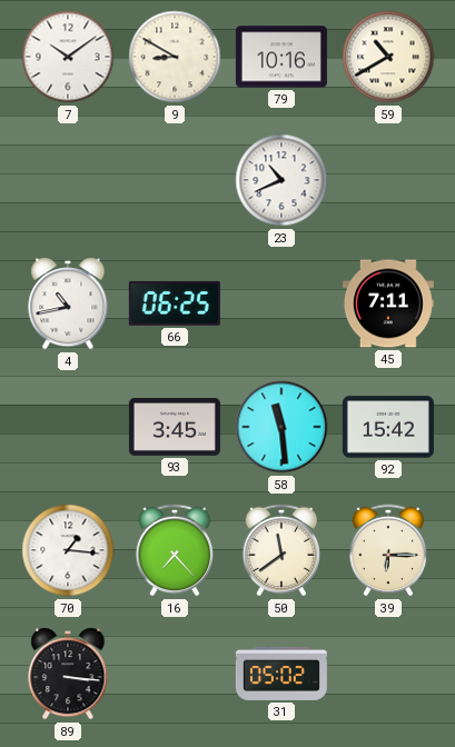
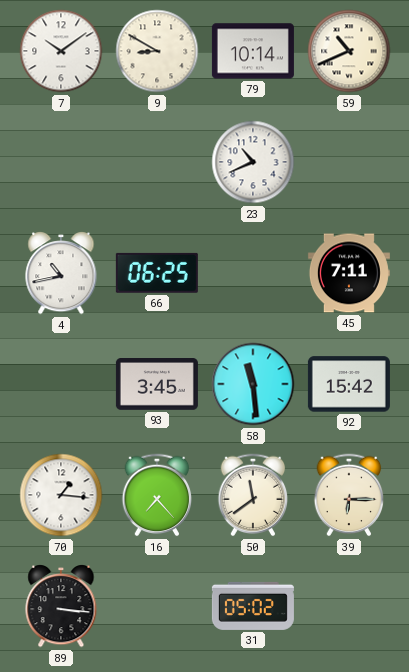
79: 10:16 -> 10:14
59: 10:40 -> 10:41
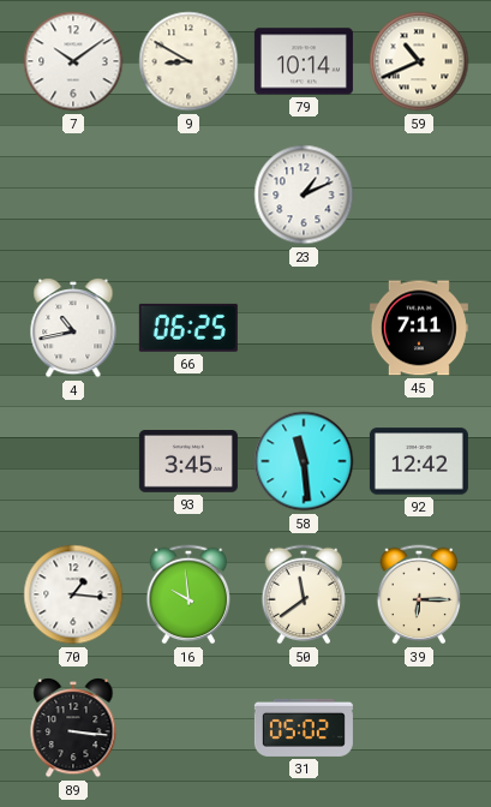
23: 10:41 -> 1:11
92: 15:42 -> 12:42
16: 7:23 -> 9:59
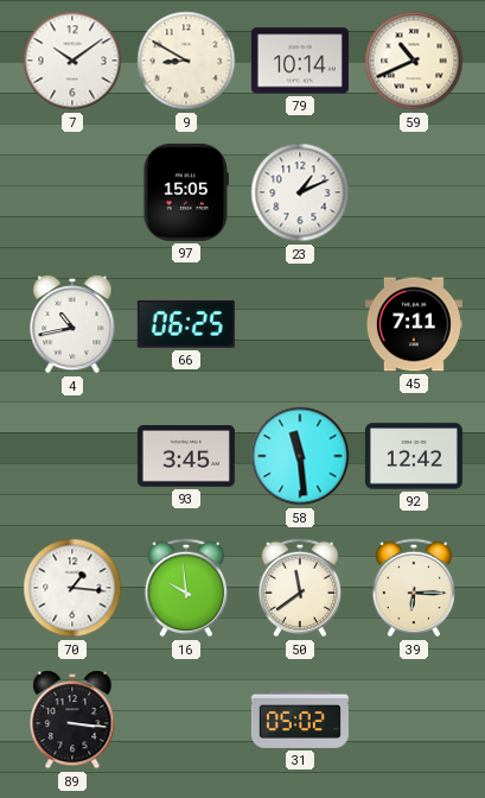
97: none -> 15:05
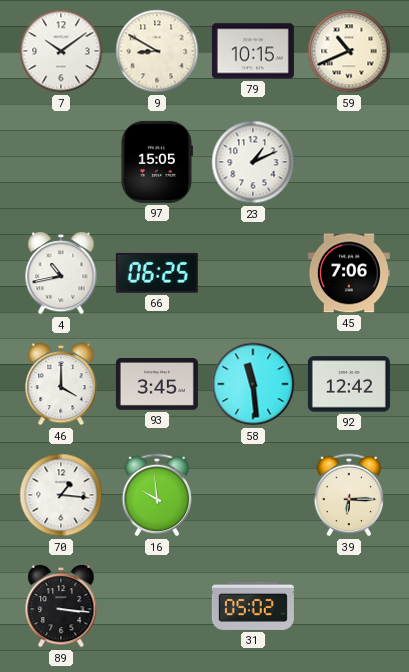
79: 10:14 -> 10:15
45: 7:11 -> 7:06
46: none -> 4:00
50: 11:39 -> none
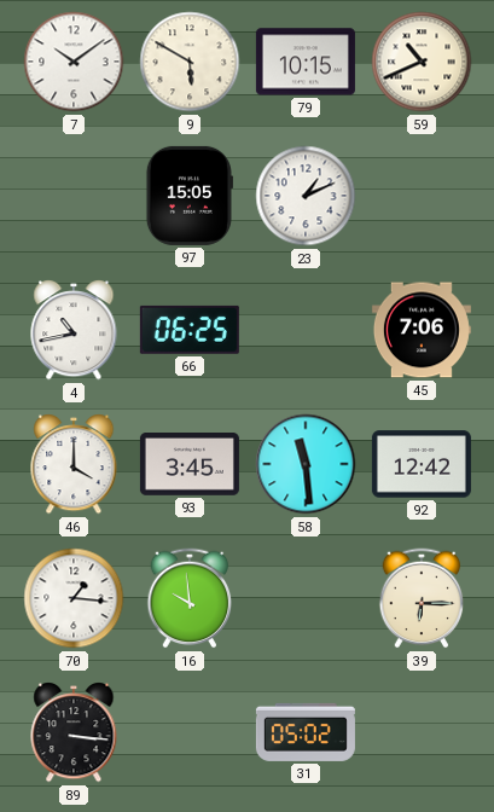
9: 8:50 -> 5:50
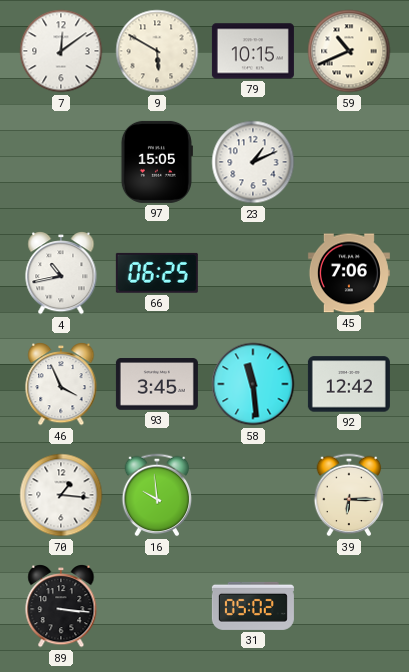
7: 10:09 -> 12:09
46: 4:00 -> 3:56
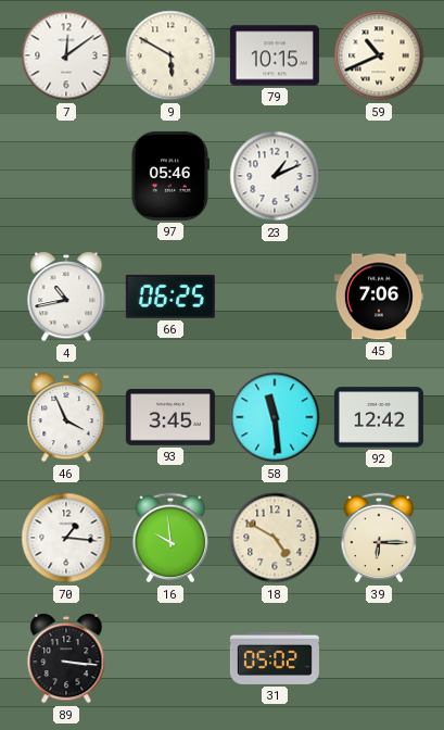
97: 15:05 -> 05:46
18: none -> 4:50
